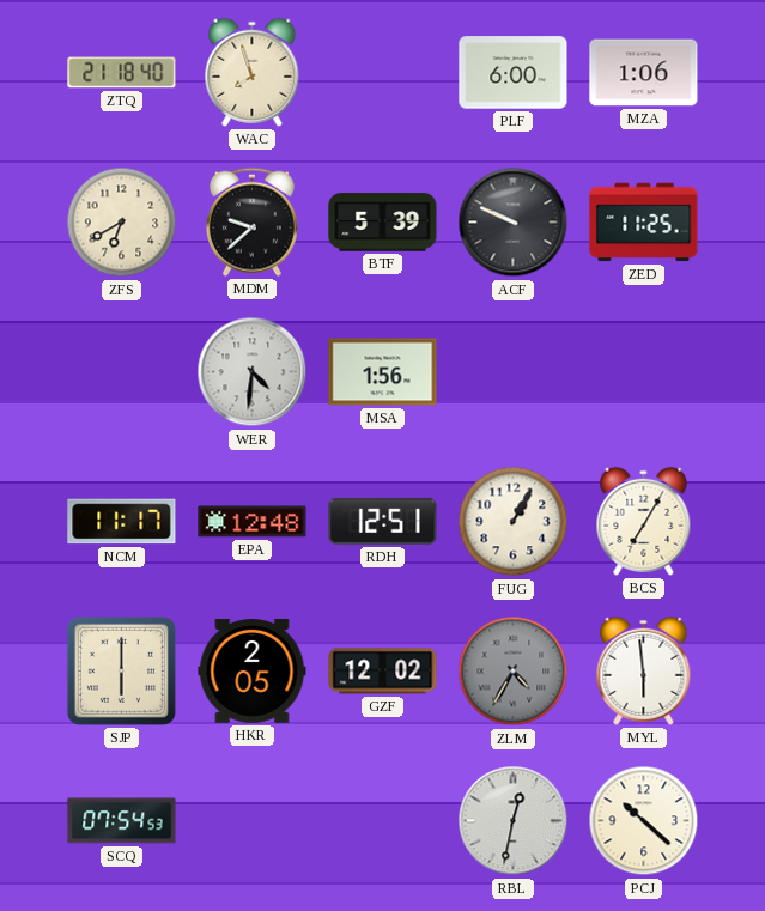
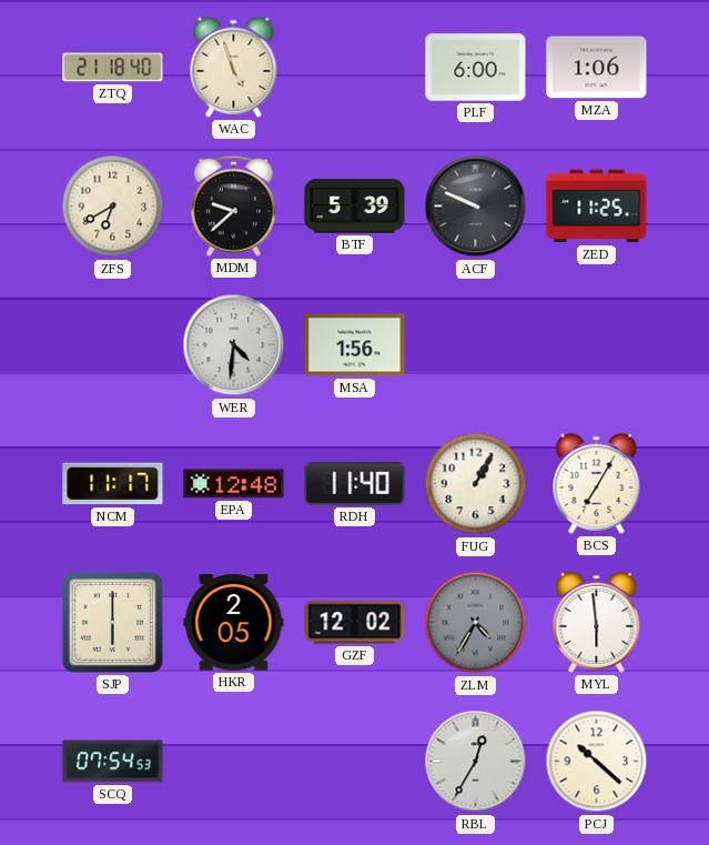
WAC: 7:57 -> 4:57
RDH: 12:51 -> 11:40
RBL: 12:32 -> 12:35
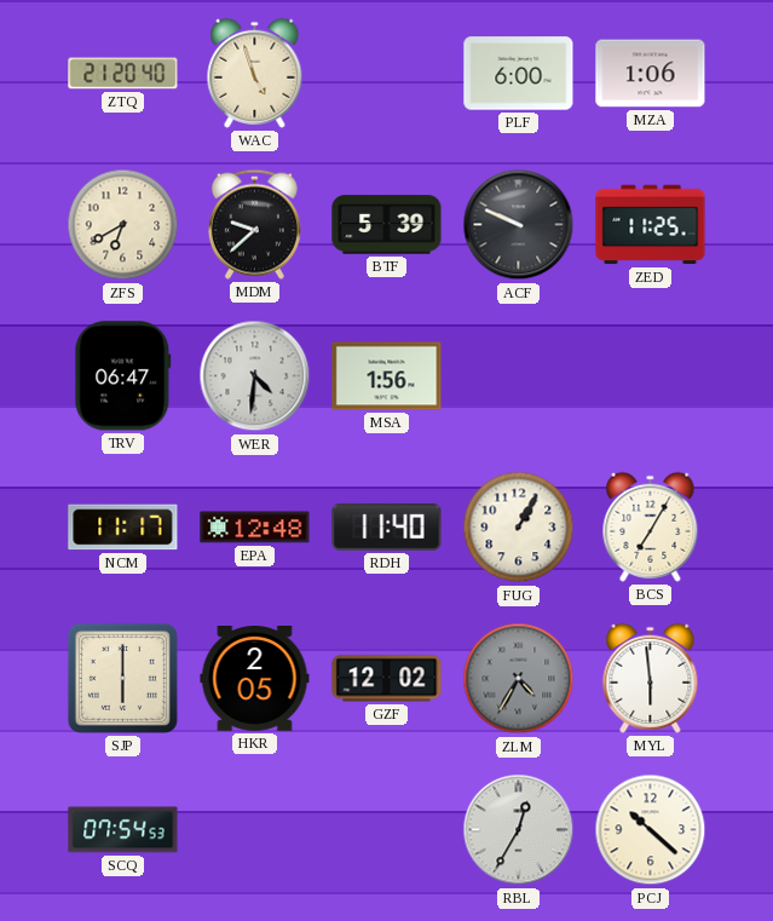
ZTQ: 21:18 -> 21:20
TRV: none -> 06:47
